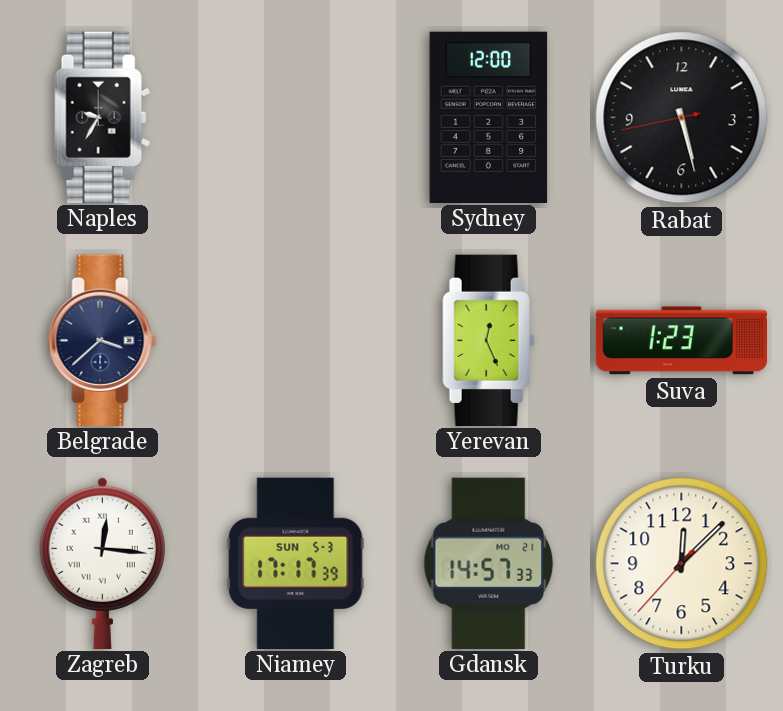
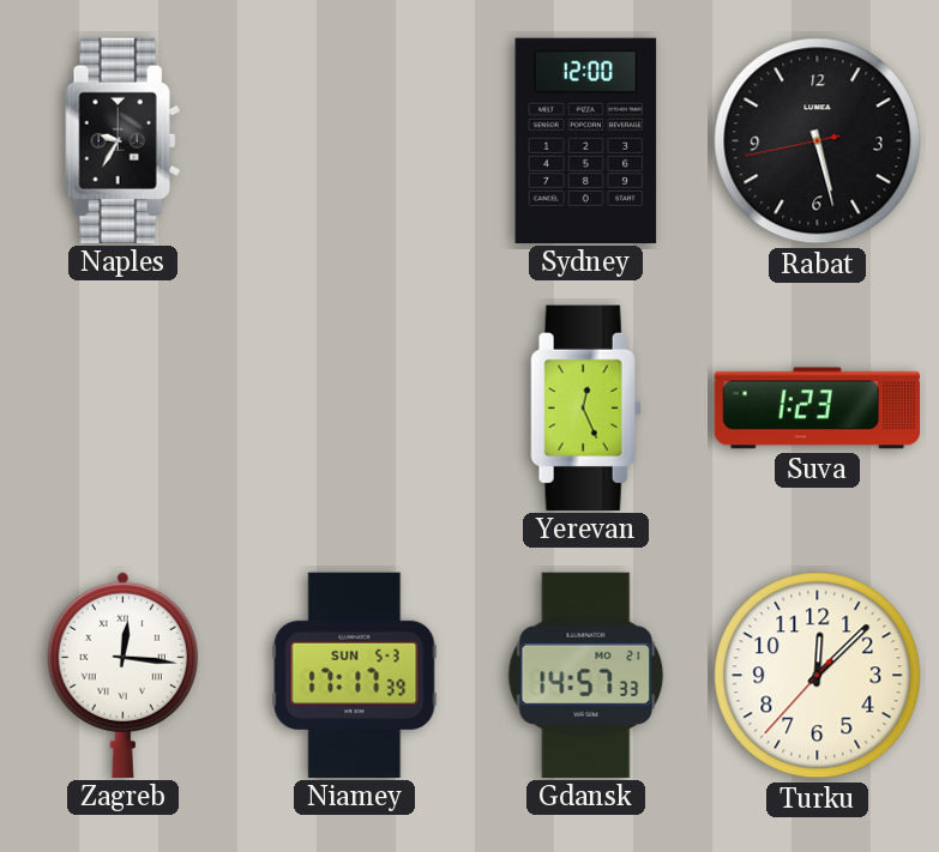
Belgrade: 3:38 -> none
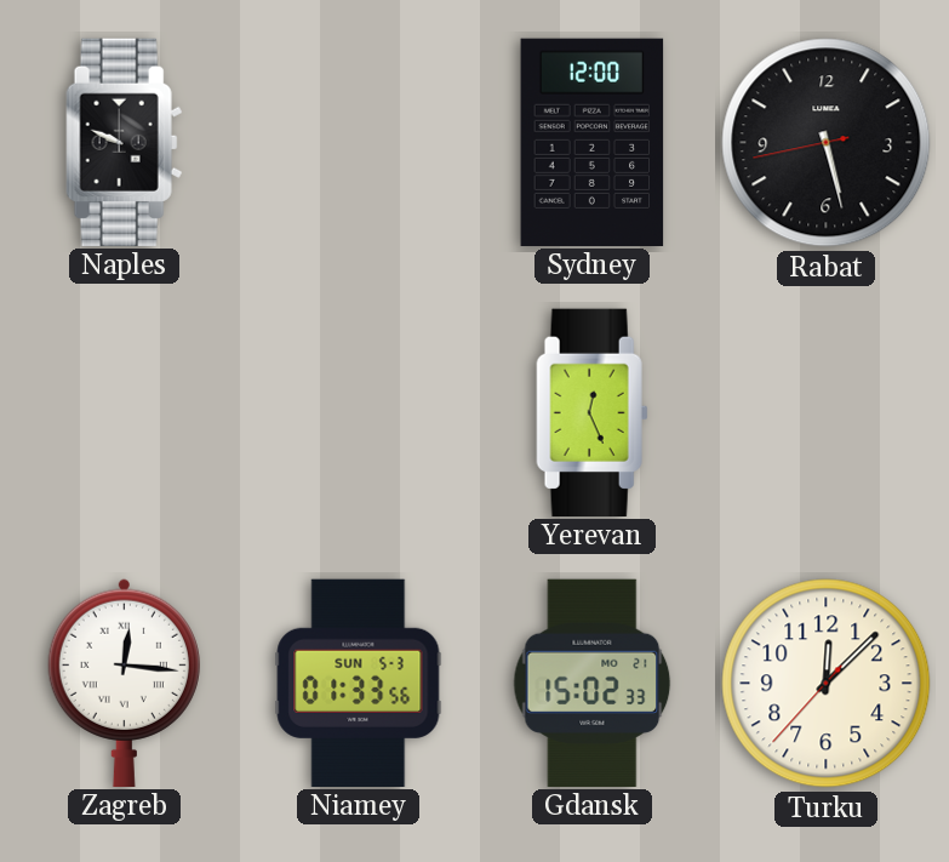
Naples: 9:35 -> 9:49
Suva: 1:23 -> none
Niamey: 17:17 -> 01:33
Gdansk: 14:57 -> 15:02
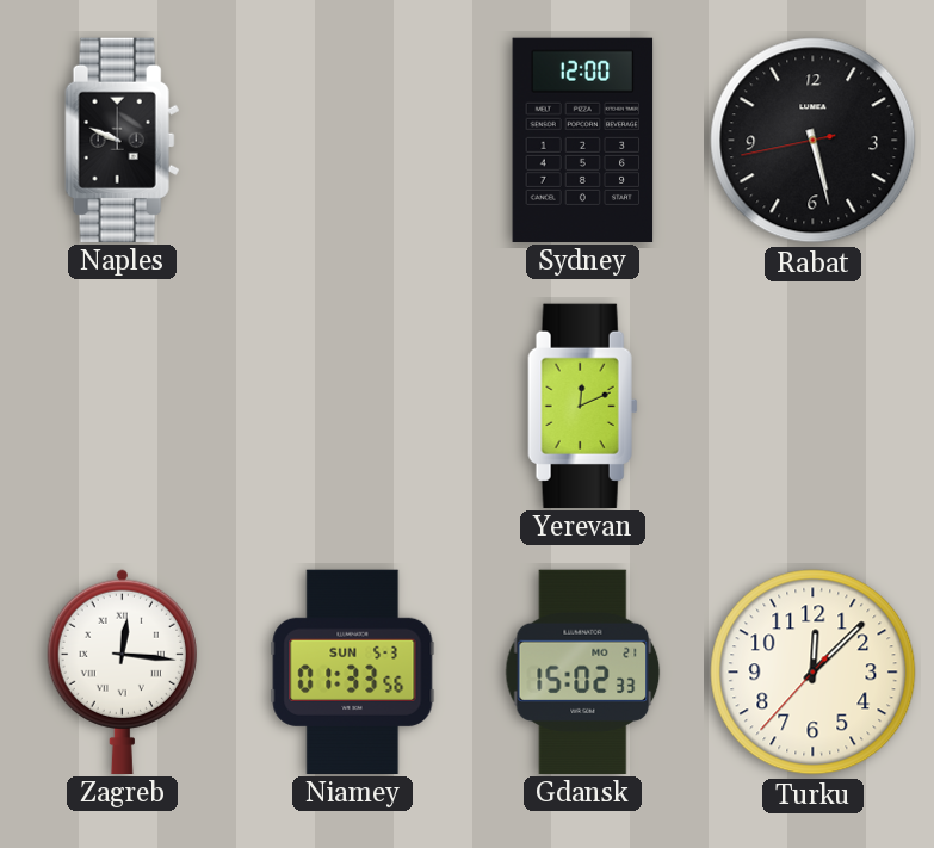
Yerevan: 12:26 -> 12:11
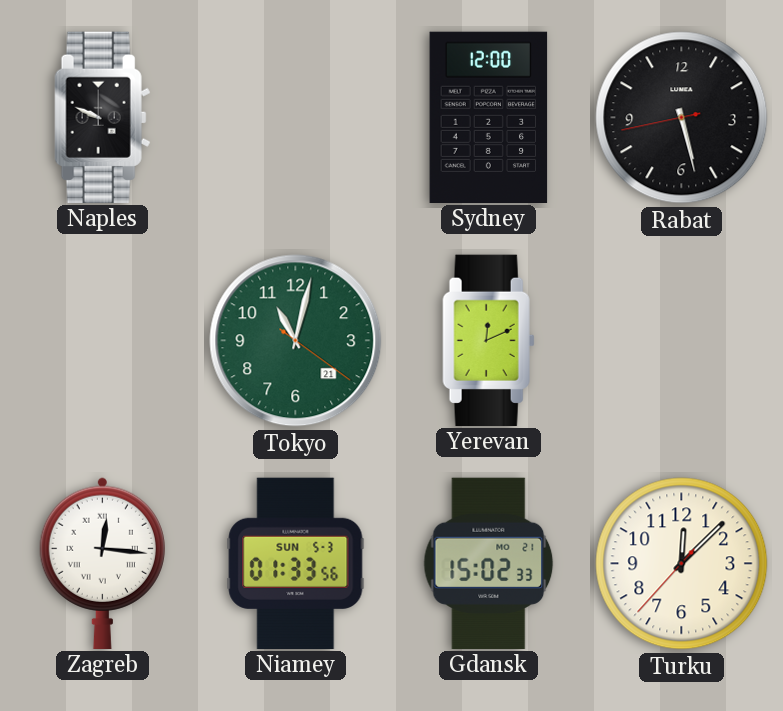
Tokyo: none -> 11:02
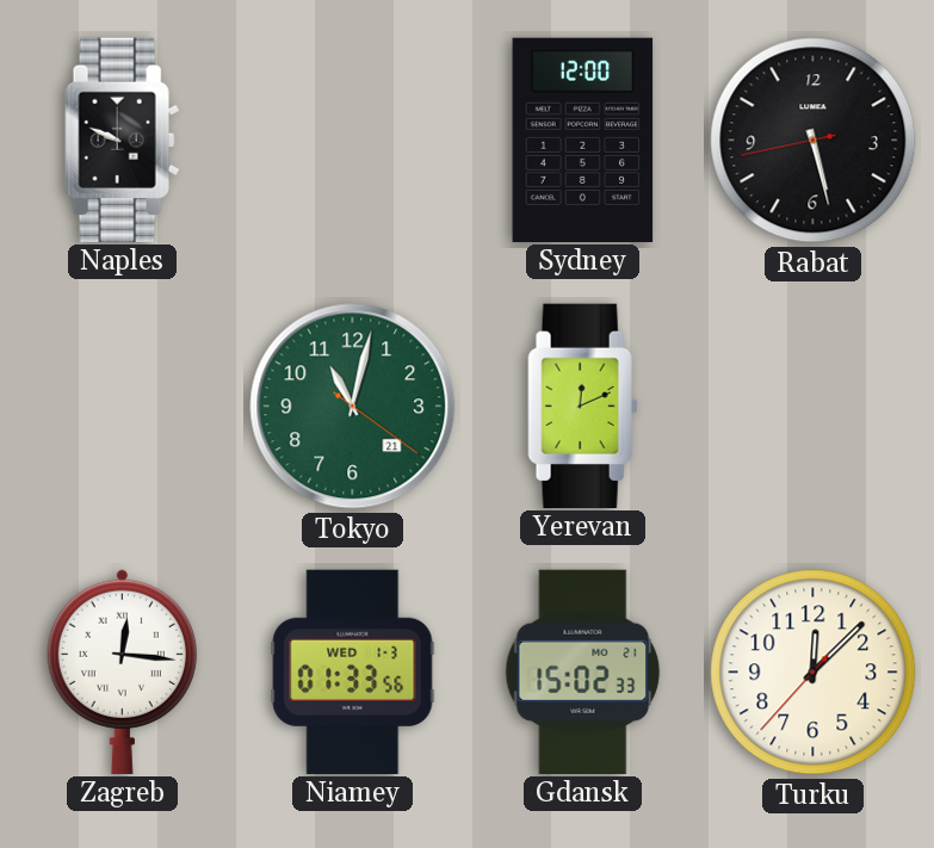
Niamey date: SUN 5-3 -> WED 1-3
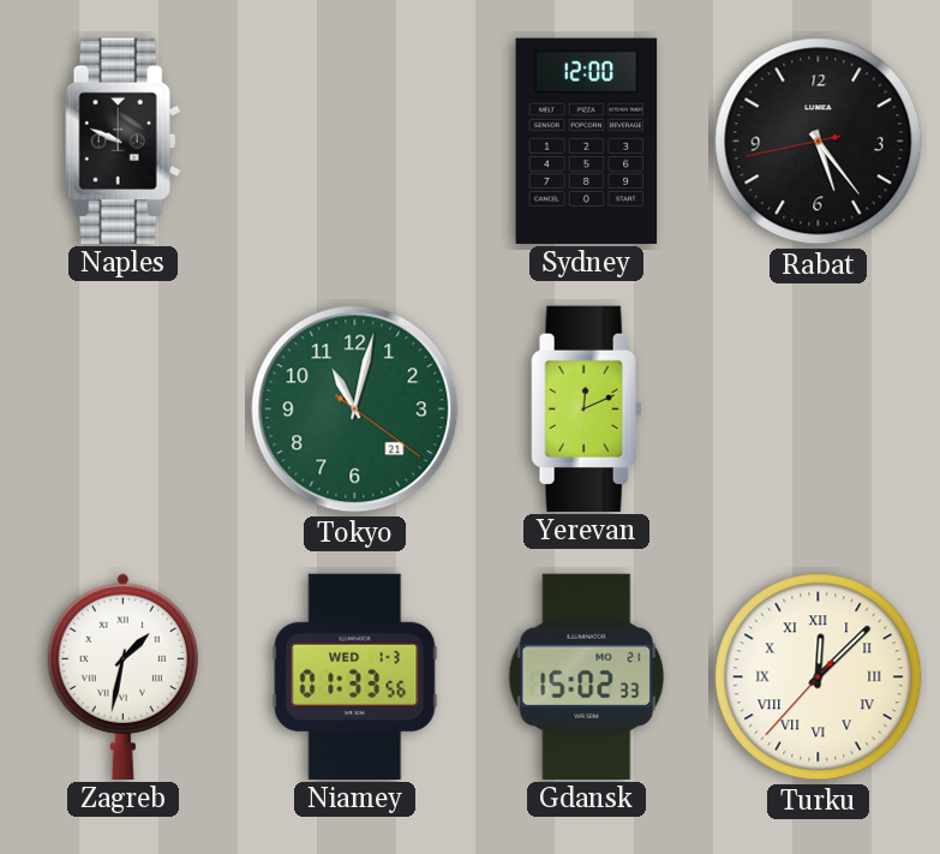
Rabat: 5:27 -> 5:23
Zagreb: 12:16 -> 1:32
Turku numerals: Arabic -> Roman
